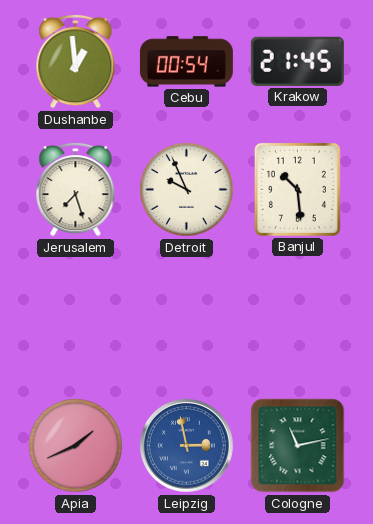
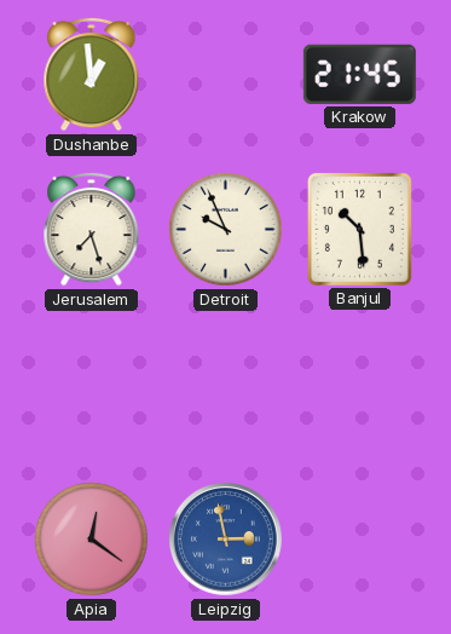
Cebu: 00:54 -> none
Apia: 1:41 -> 12:21
Cologne: 11:13 -> none
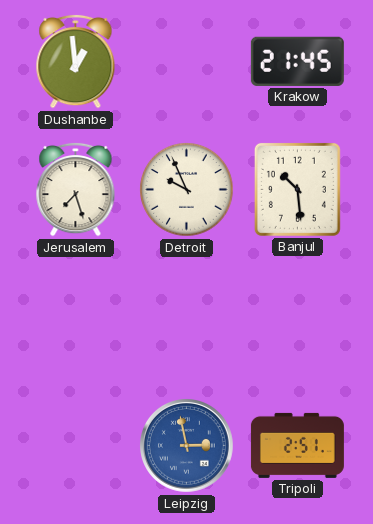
Apia: 12:21 -> none
Tripoli: none -> 2:51
